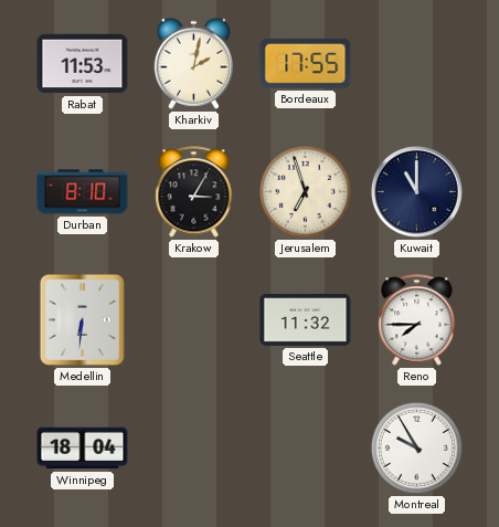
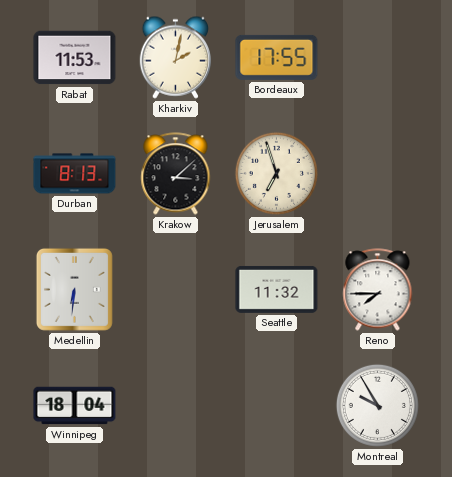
Durban: 8:10 -> 8:13
Krakow: 3:05 -> 3:08
Kuwait: 11:00 -> none
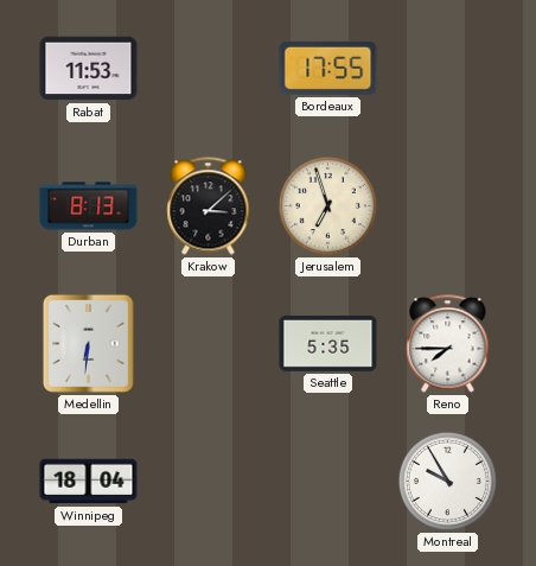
Kharkiv: 2:02 -> none
Seattle: 11:32 -> 5:35
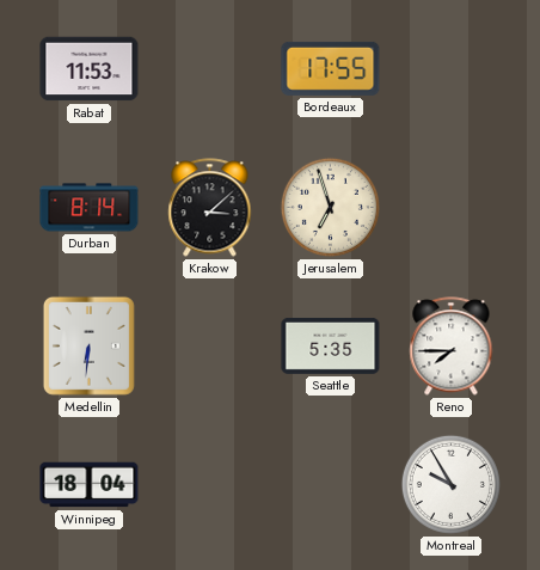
Durban: 8:13 -> 8:14
